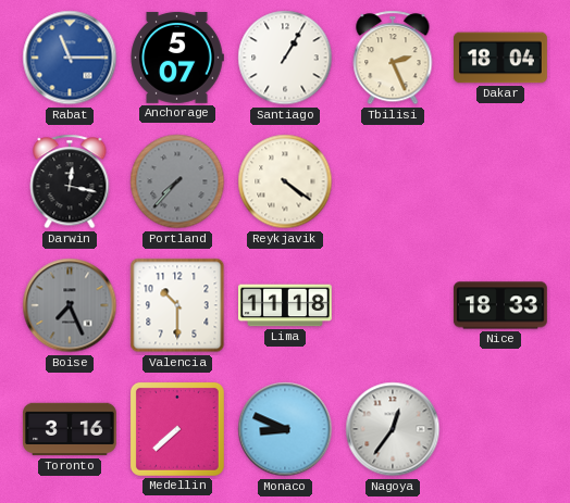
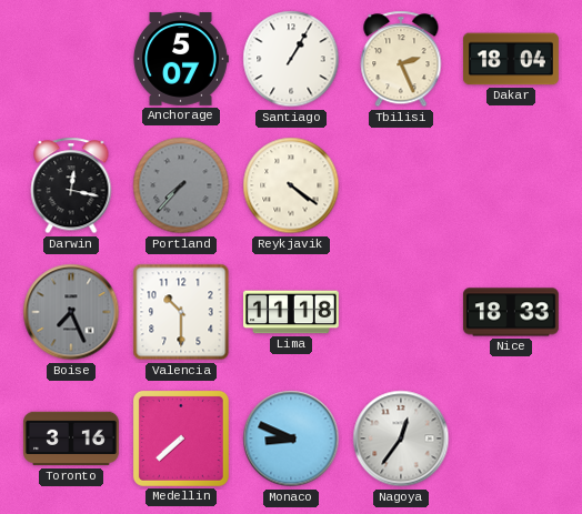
Rabat: 11:15 -> none
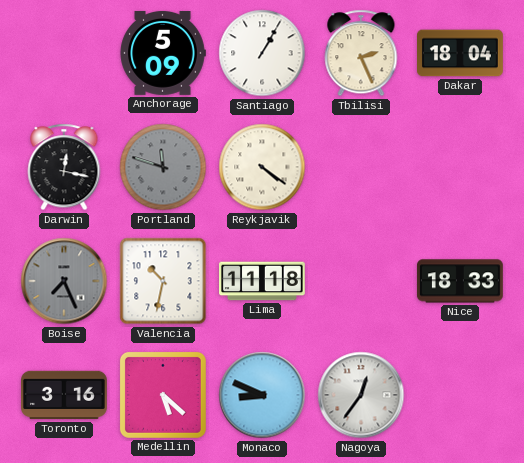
Anchorage: 5:07 -> 5:09
Portland: 7:37 -> 11:48
Valencia: 10:30 -> 10:32
Medellin: 7:38 -> 5:22
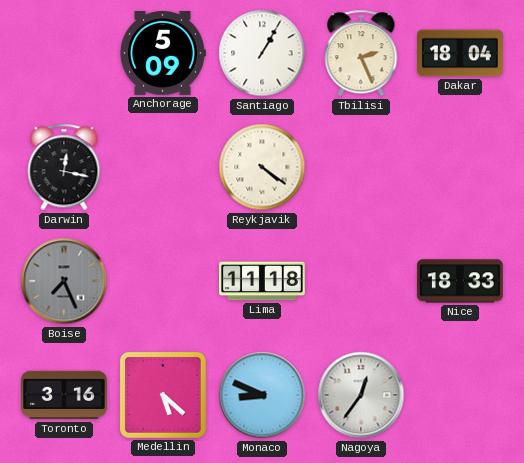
Portland: 11:48 -> none
Valencia: 10:32 -> none
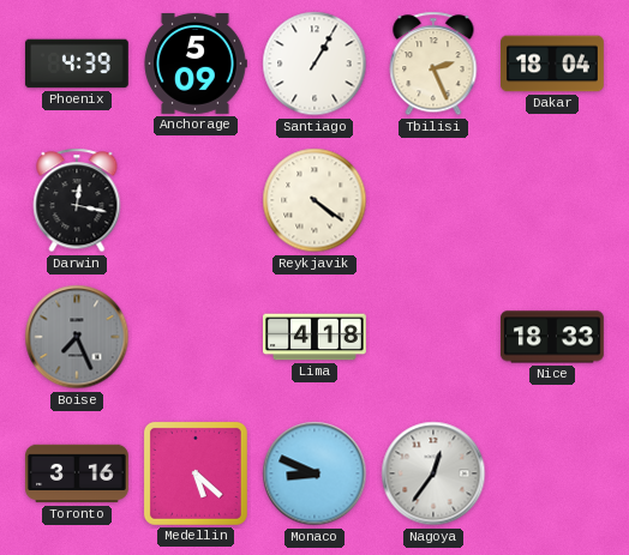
Phoenix: none -> 4:39
Lima: 11:18 -> 4:18
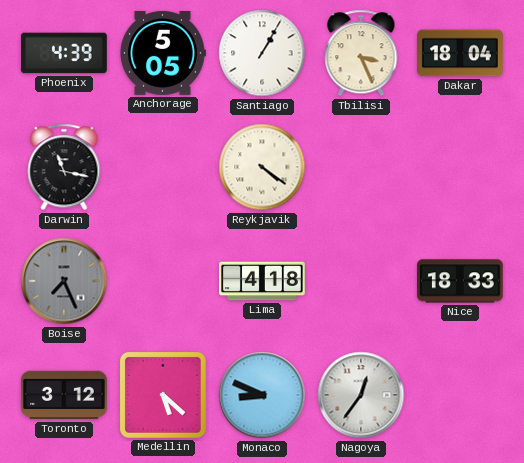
Anchorage: 5:09 -> 5:05
Tbilisi: 2:26 -> 3:26
Darwin: 12:17 -> 11:17
Toronto: 3:16 -> 3:12
